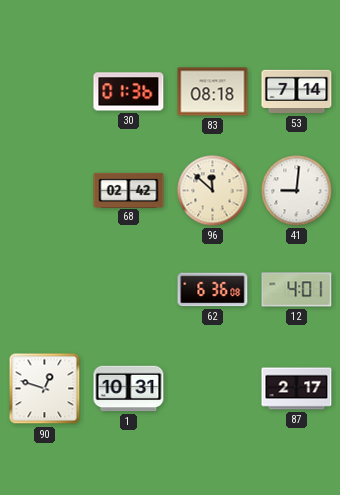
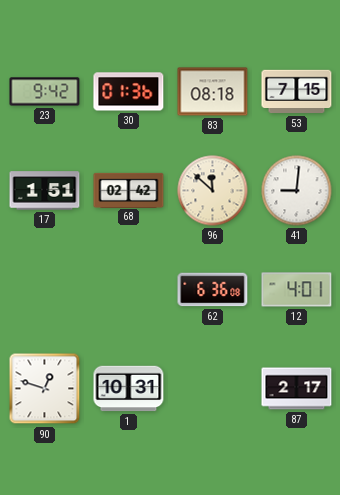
23: none -> 9:42
53: 7:14 -> 7:15
17: none -> 1:51
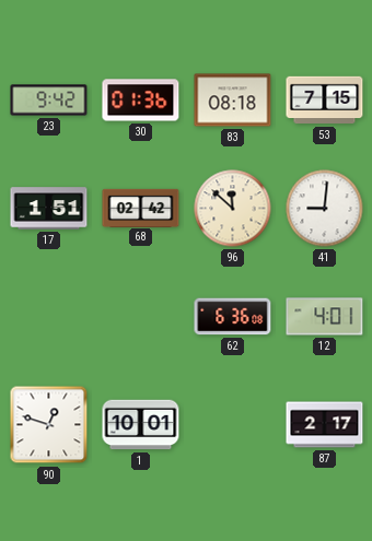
1: 10:31 -> 10:01
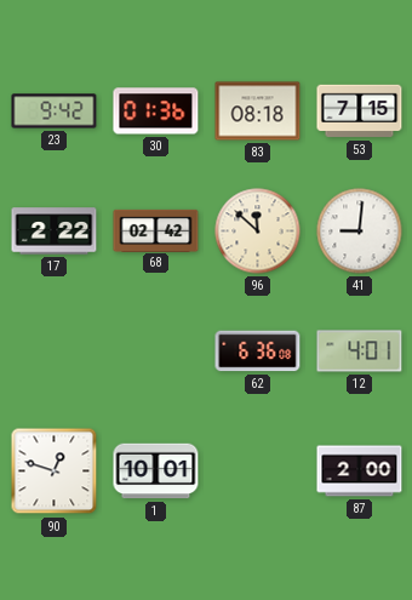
17: 1:51 -> 2:22
87: 2:17 -> 2:00
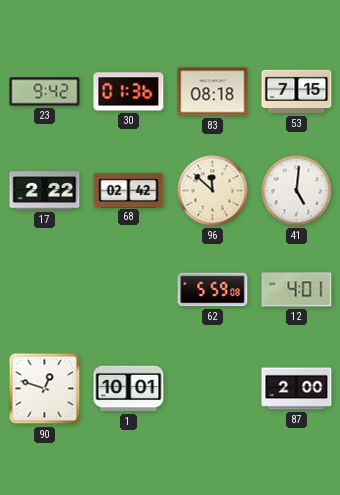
41: 9:01 -> 5:01
62: 6:36 -> 5:59
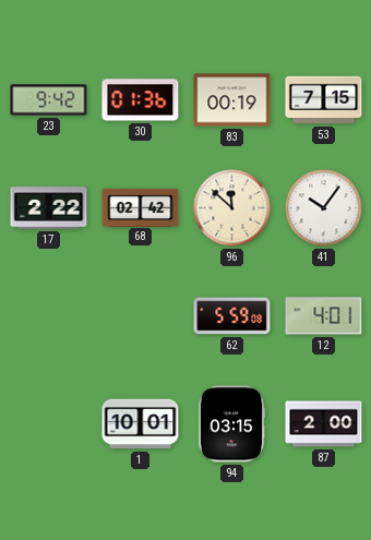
83: 08:18 -> 00:19
41: 5:01 -> 10:06
90: 12:48 -> none
94: none -> 03:15
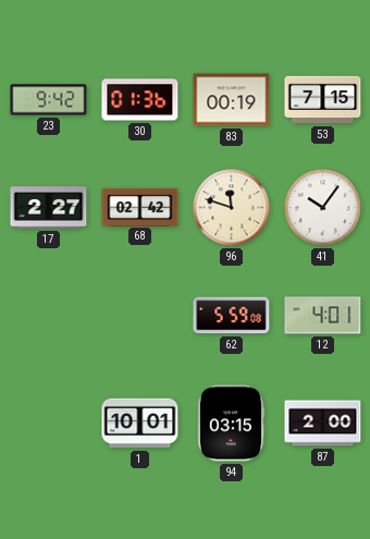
17: 2:22 -> 2:27
96: 11:52 -> 11:48
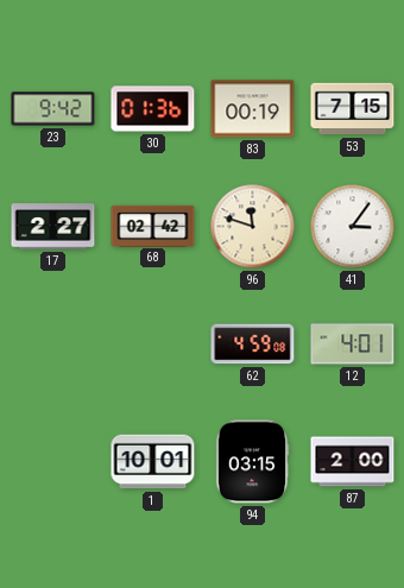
41: 10:06 -> 3:06
62: 5:59 -> 4:59
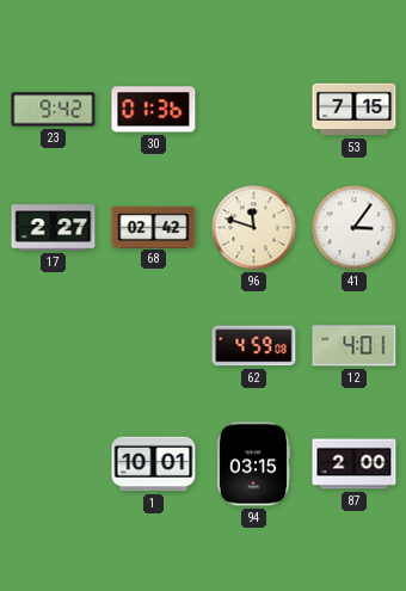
83: 00:19 -> none
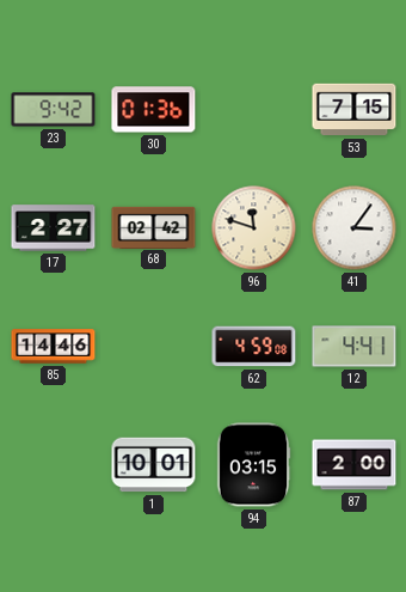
85: none -> 14:46
12: 4:01 -> 4:41
